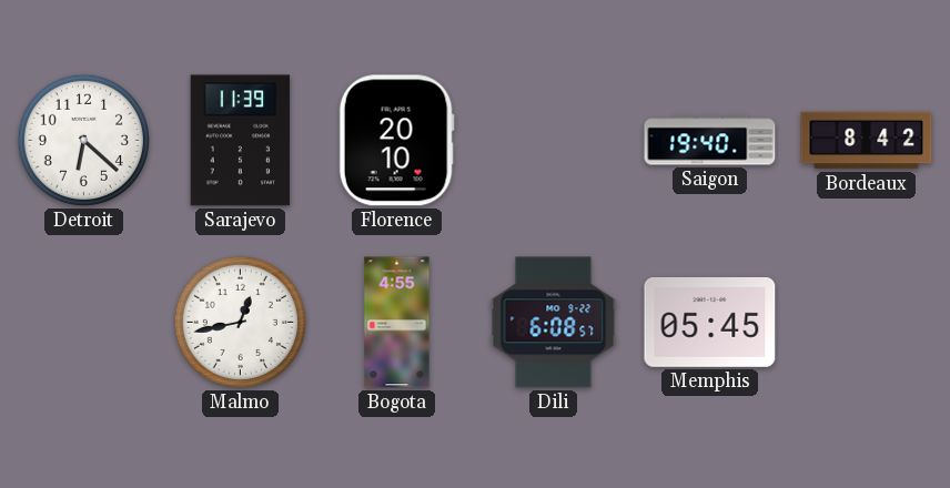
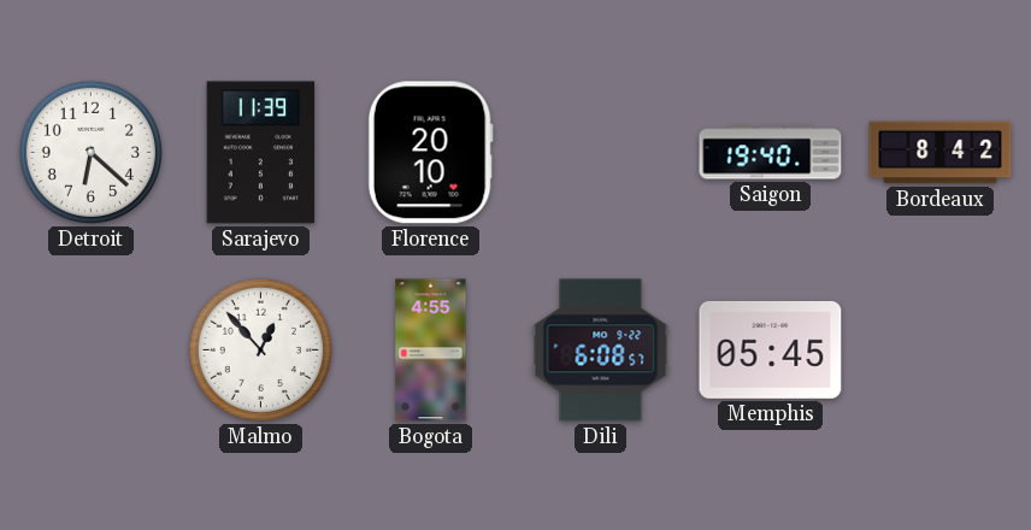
Malmo: 12:43 -> 12:53
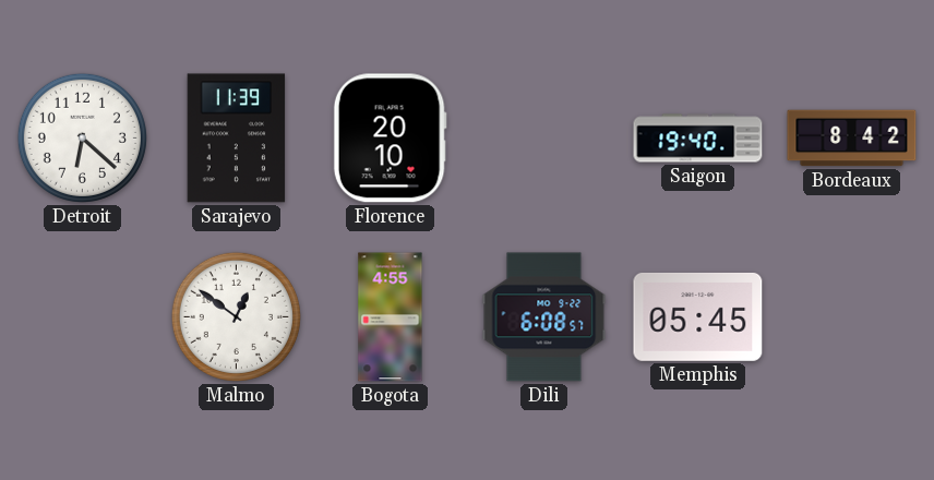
Malmo: 12:53 -> 12:51
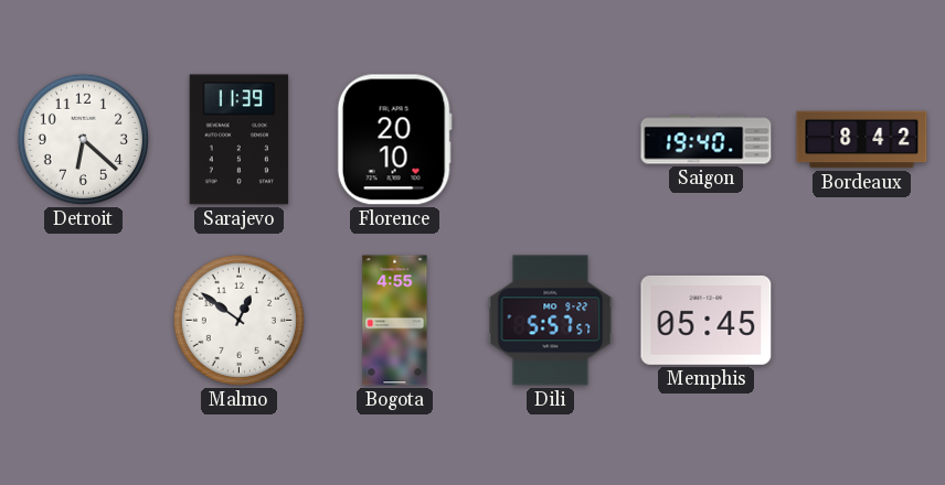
Dili: 6:08 -> 5:57
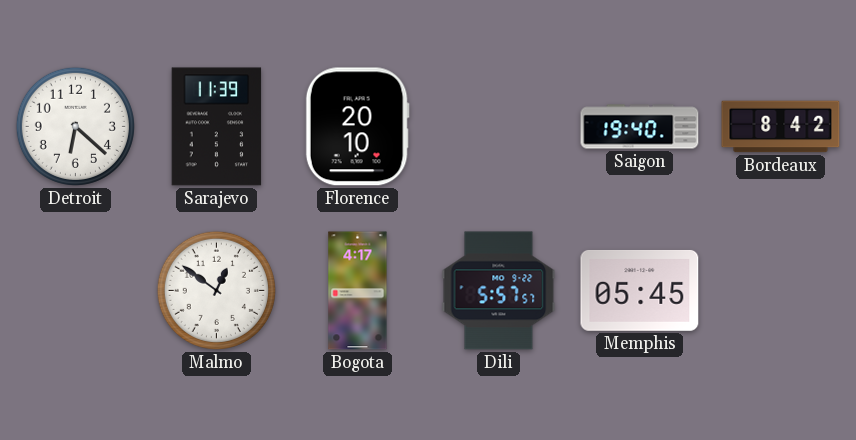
Bogota: 4:55 -> 4:17
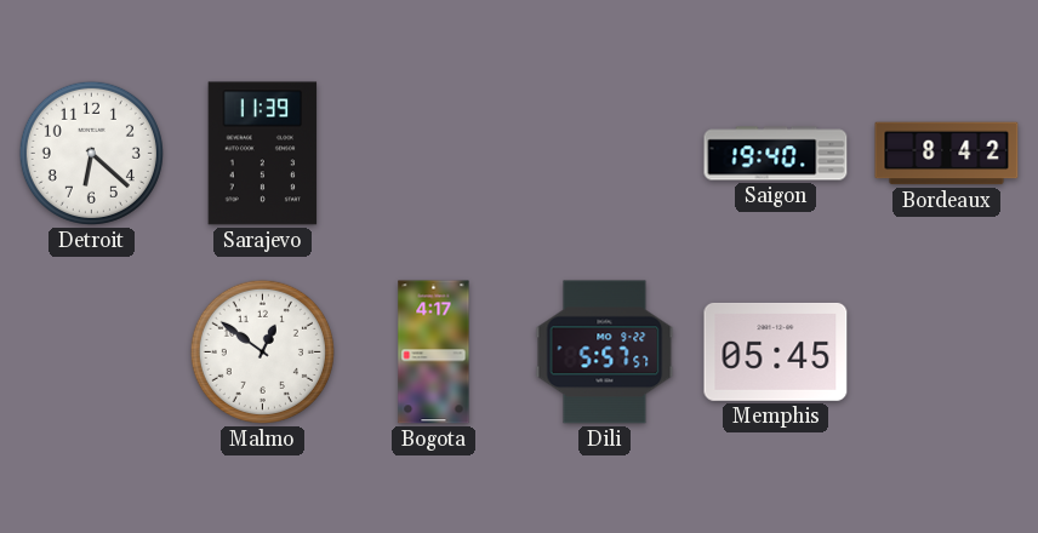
Florence: 20:10 -> none
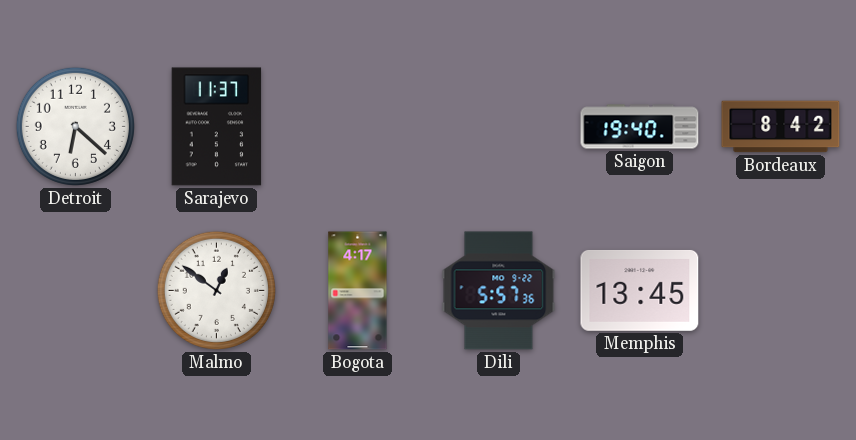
Sarajevo: 11:39 -> 11:37
Dili: 5:57:57 -> 5:57:36
Memphis: 05:45 -> 13:45
